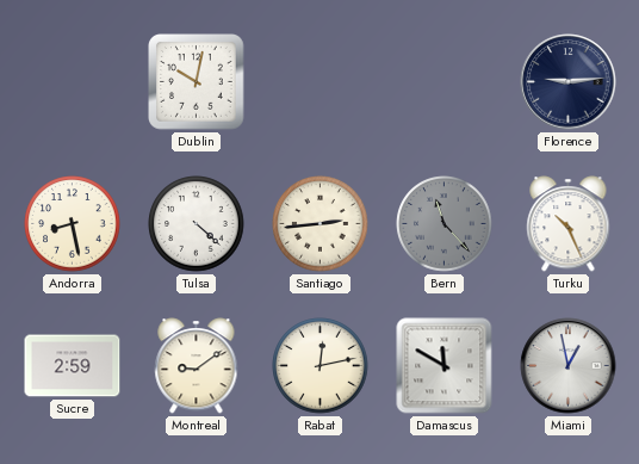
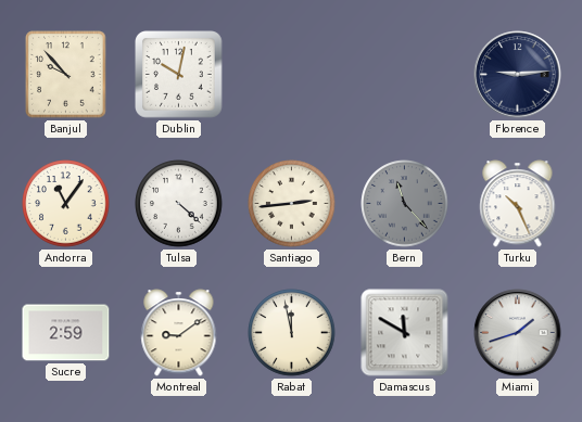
Banjul: none -> 9:53
Andorra: 8:28 -> 11:06
Rabat: 12:13 -> 11:58
Miami: 12:58 -> 1:42
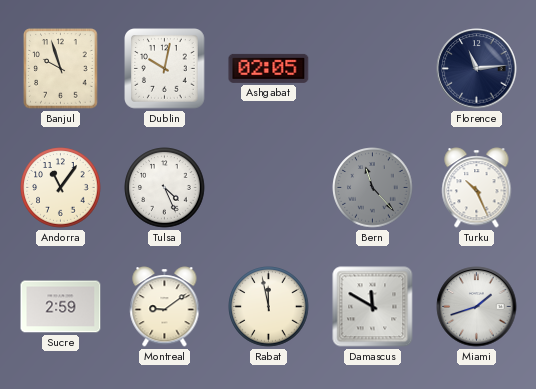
Banjul: 9:53 -> 9:57
Ashgabat: none -> 02:05
Florence: 9:14 -> 11:14
Tulsa: 4:22 -> 4:26
Santiago: 2:44 -> none
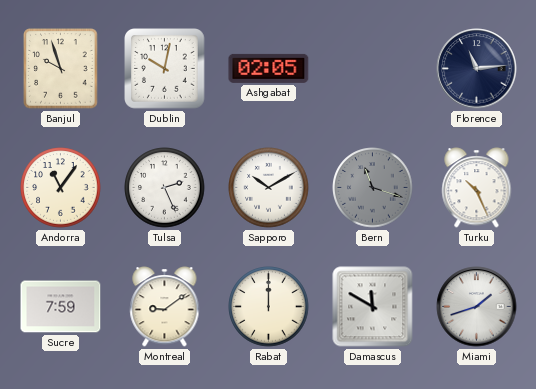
Tulsa: 4:26 -> 2:26
Sapporo: none -> 10:10
Bern: 11:23 -> 11:18
Sucre: 2:59 -> 7:59
Rabat: 11:58 -> 12:00
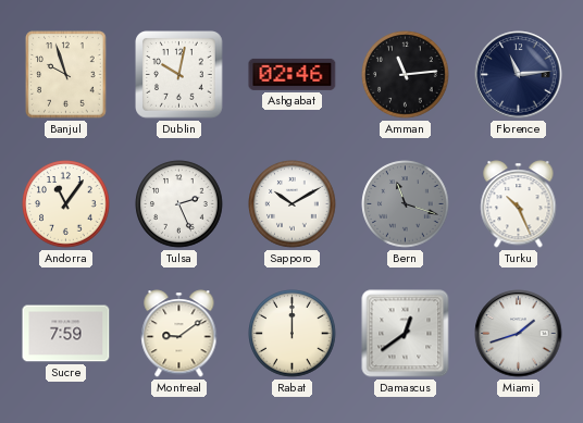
Ashgabat: 02:05 -> 02:46
Amman: none -> 11:14
Damascus: 11:50 -> 12:39
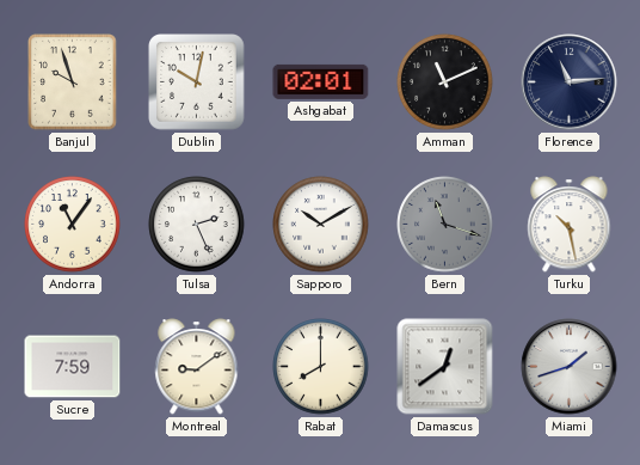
Ashgabat: 02:46 -> 02:01
Amman: 11:14 -> 11:11
Turku: 10:26 -> 10:28
Rabat: 12:00 -> 8:00
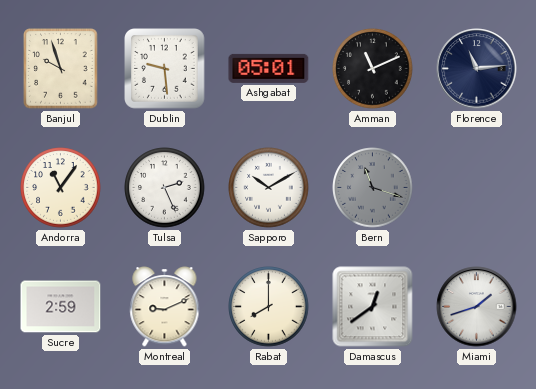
Dublin: 10:02 -> 9:29
Ashgabat: 02:01 -> 05:01
Turku: 10:28 -> none
Sucre: 7:59 -> 2:59
Montreal: 9:09 -> 9:11
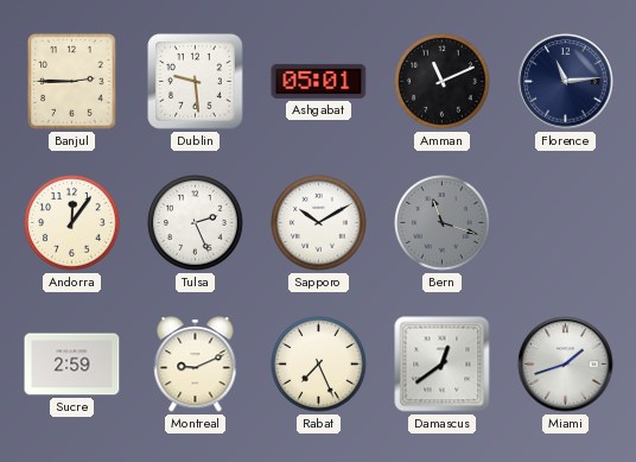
Banjul: 9:57 -> 2:45
Andorra: 11:06 -> 12:06
Rabat: 8:00 -> 7:26
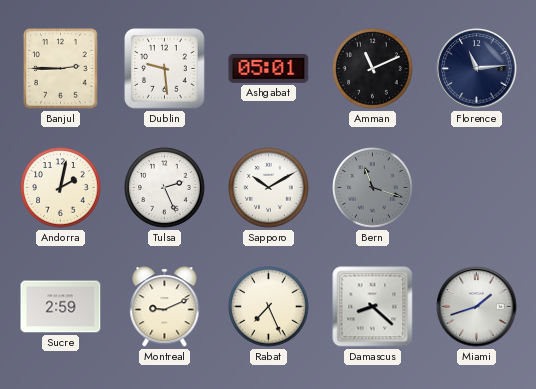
Andorra: 12:06 -> 2:02
Damascus: 12:39 -> 8:22
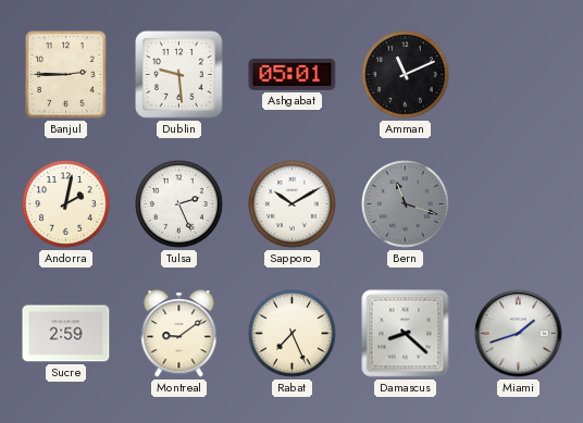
Florence: 11:14 -> none
Montreal: 9:11 -> 9:09
